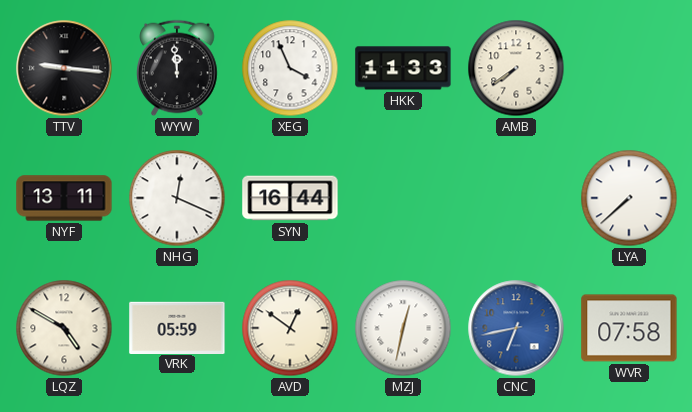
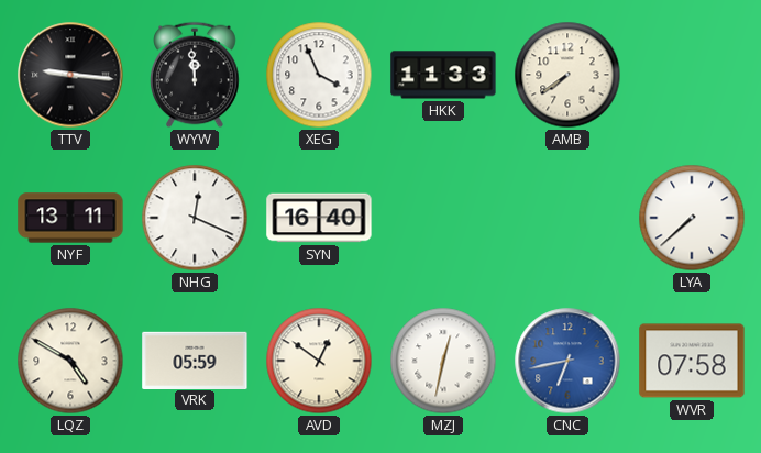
SYN: 16:44 -> 16:40
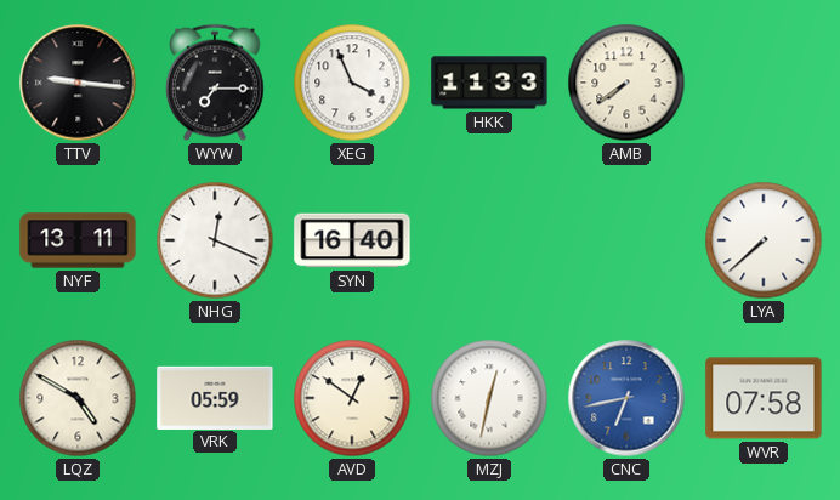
WYW: 11:59 -> 7:15
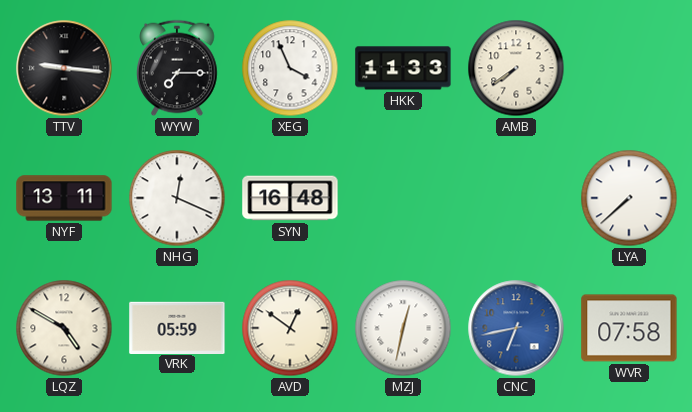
SYN: 16:40 -> 16:48
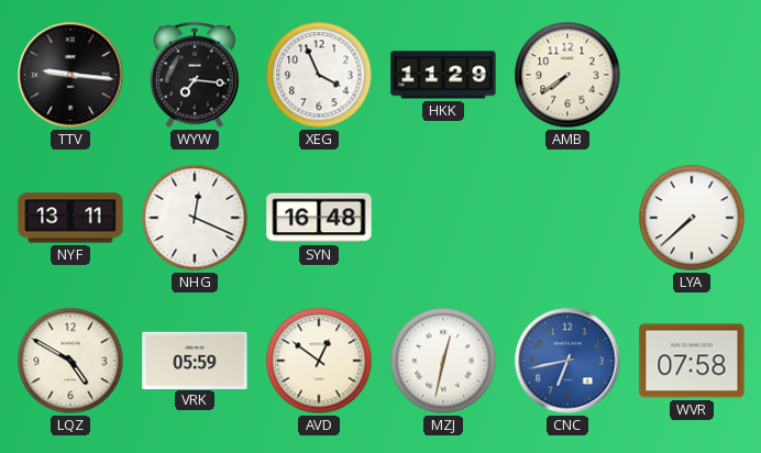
WYW: 7:15 -> 7:16
HKK: 11:33 -> 11:29
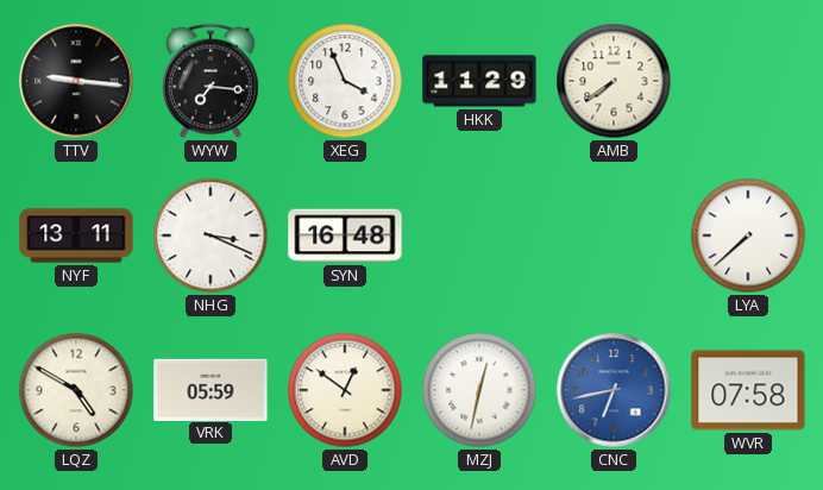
NHG: 12:19 -> 3:19
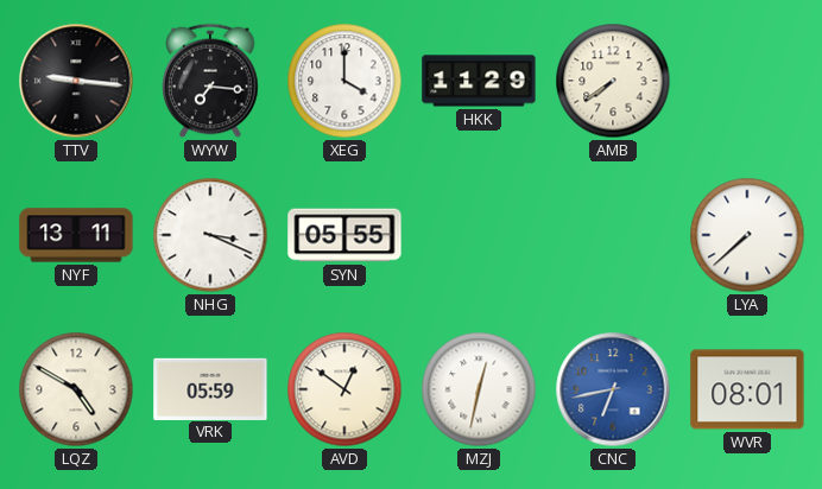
XEG: 3:56 -> 4:00
SYN: 16:48 -> 05:55
WVR: 07:58 -> 08:01
